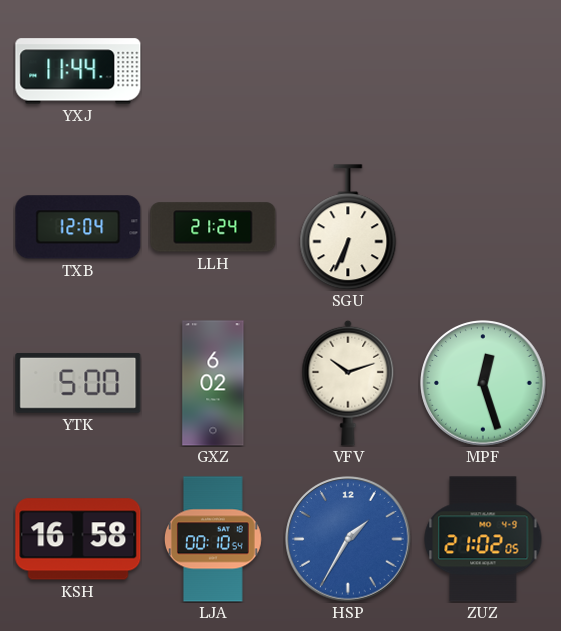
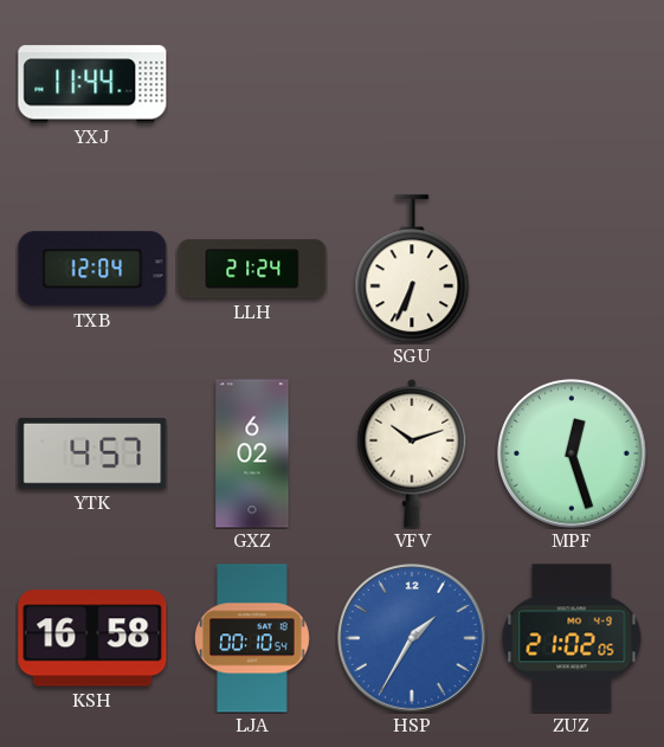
YTK: 5:00 -> 4:57
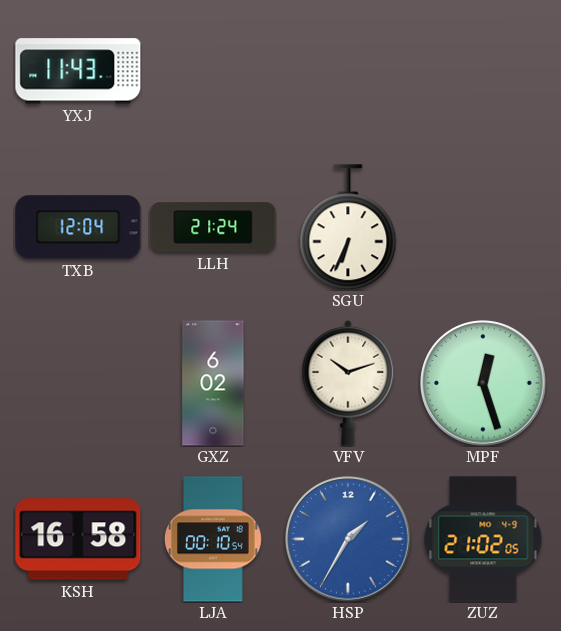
YXJ: 11:44 -> 11:43
YTK: 4:57 -> none
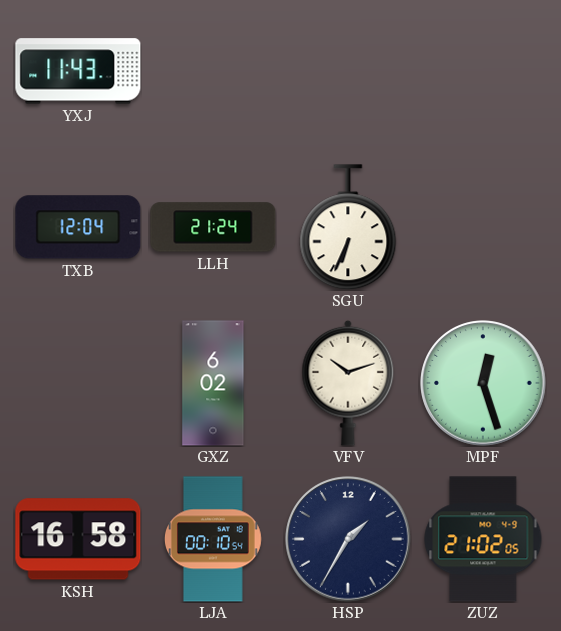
HSP dial: blue -> navy
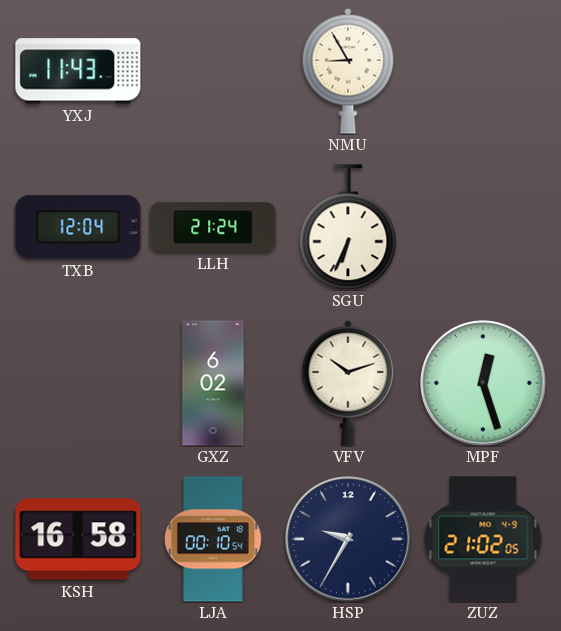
NMU: none -> 8:55
HSP: 1:35 -> 9:35
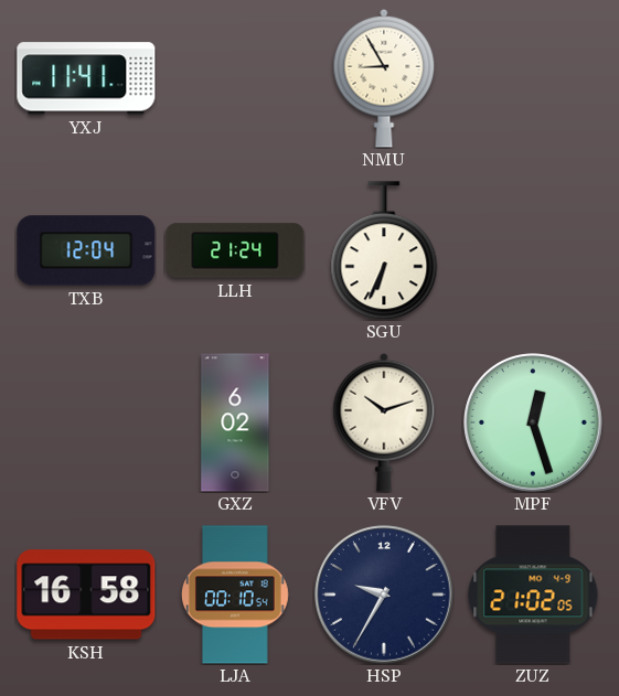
YXJ: 11:43 -> 11:41
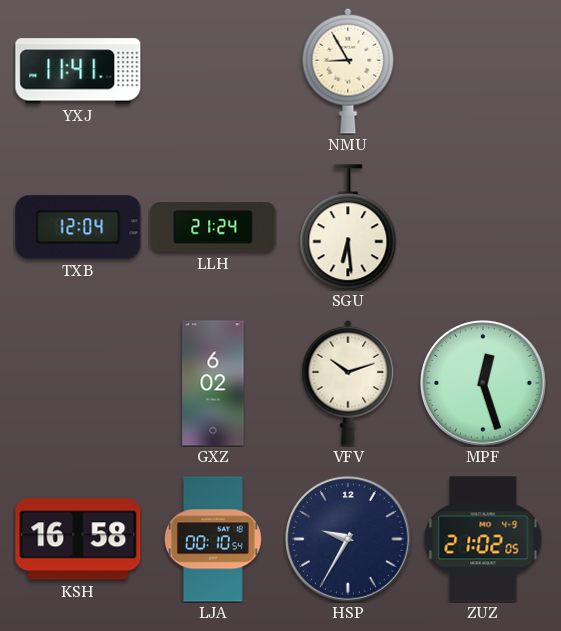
SGU: 6:34 -> 6:29
